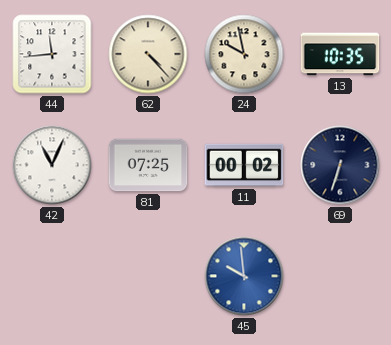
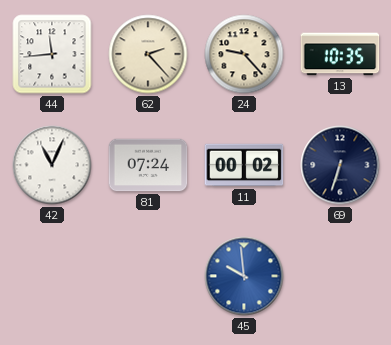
62: 4:23 -> 2:23
24: 9:58 -> 9:23
81: 07:25 -> 07:24
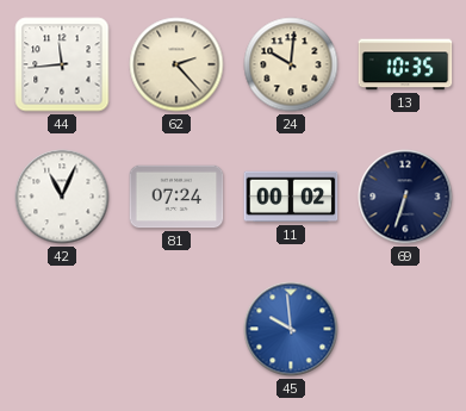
24: 9:23 -> 10:01
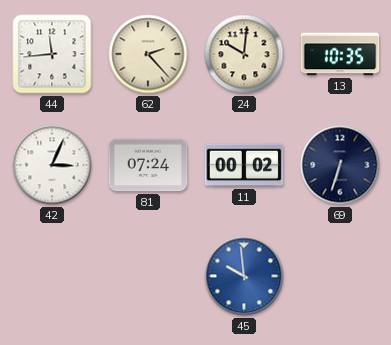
42: 11:04 -> 3:04
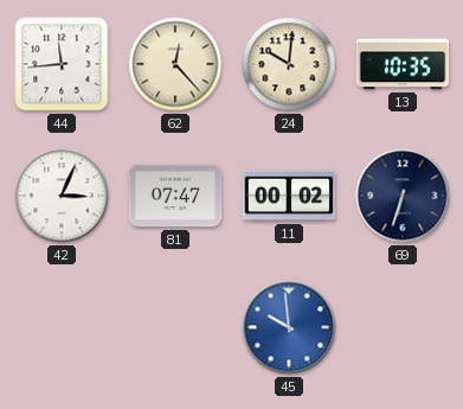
62: 2:23 -> 12:23
81: 07:24 -> 07:47
